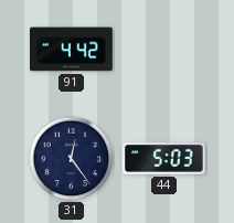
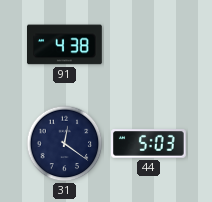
91: 4:42 -> 4:38
31: 12:24 -> 12:21
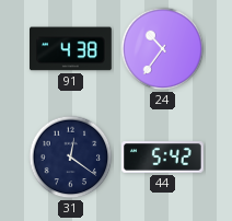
24: none -> 10:36
44: 5:03 -> 5:42
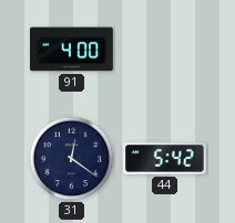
91: 4:38 -> 4:00
24: 10:36 -> none
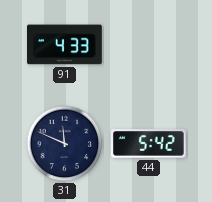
91: 4:00 -> 4:33
31: 12:21 -> 11:49
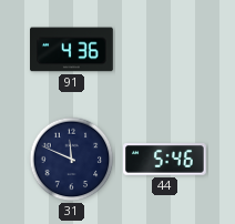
91: 4:33 -> 4:36
44: 5:42 -> 5:46
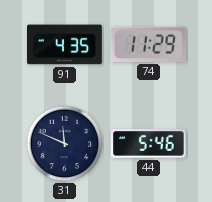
91: 4:36 -> 4:35
74: none -> 11:29
